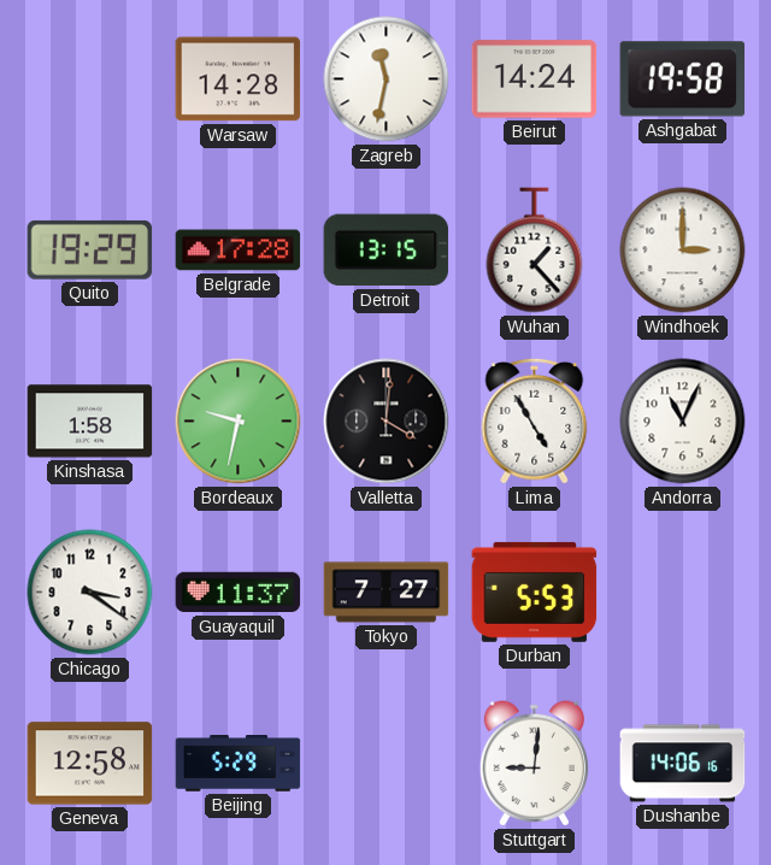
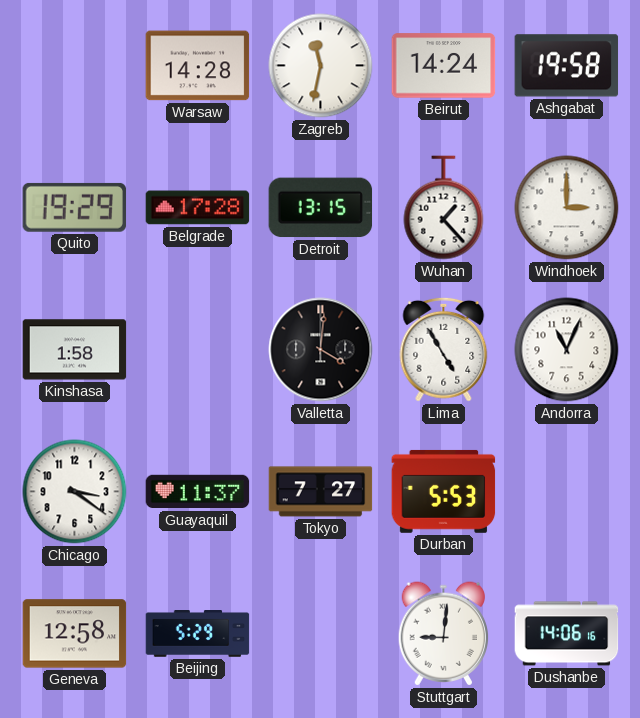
Bordeaux: 9:32 -> none
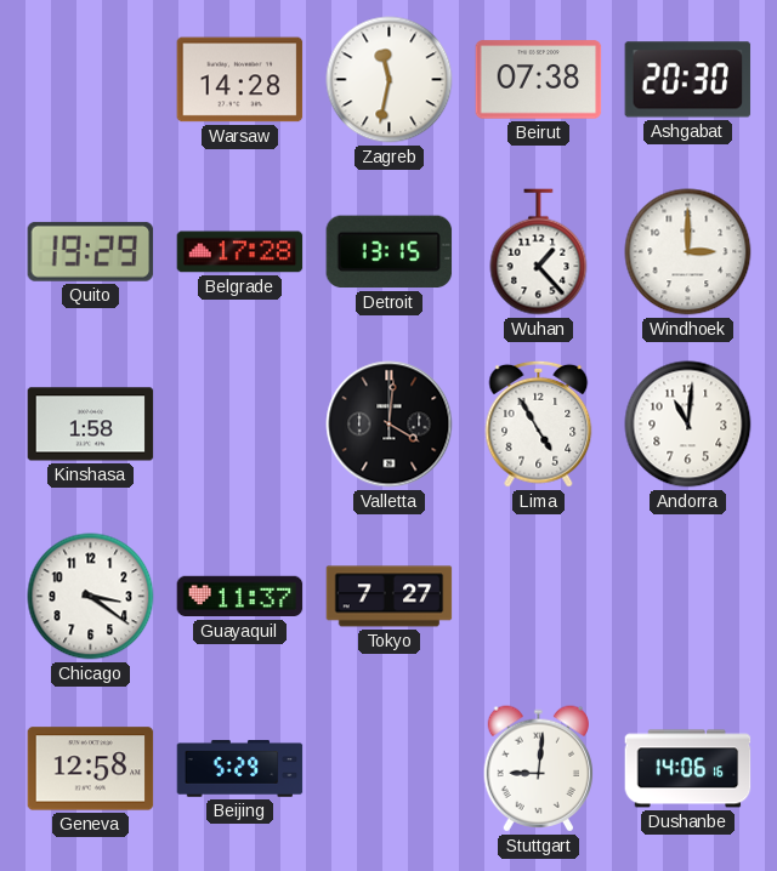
Beirut: 14:24 -> 07:38
Ashgabat: 19:58 -> 20:30
Andorra: 11:04 -> 11:01
Durban: 5:53 -> none
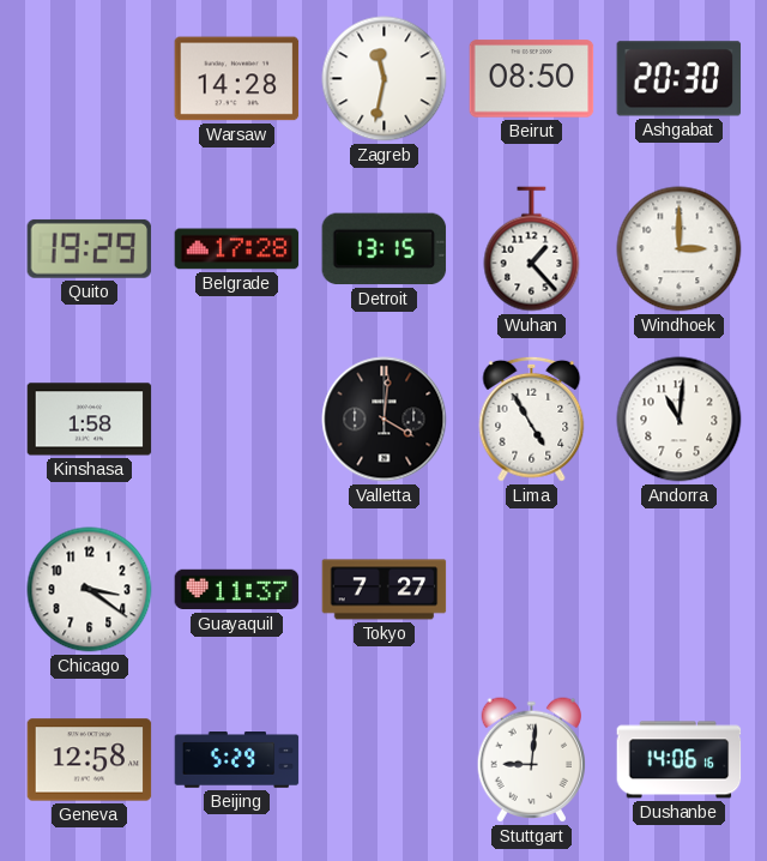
Beirut: 07:38 -> 08:50
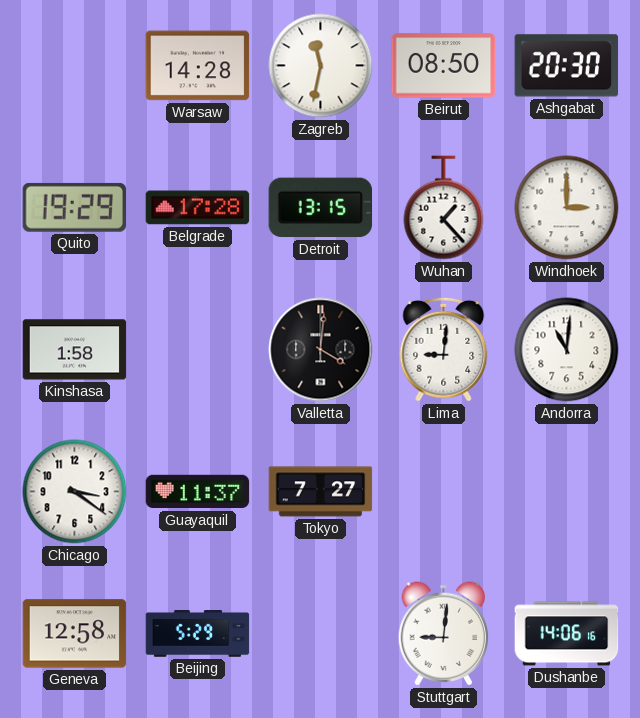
Lima: 4:55 -> 9:01
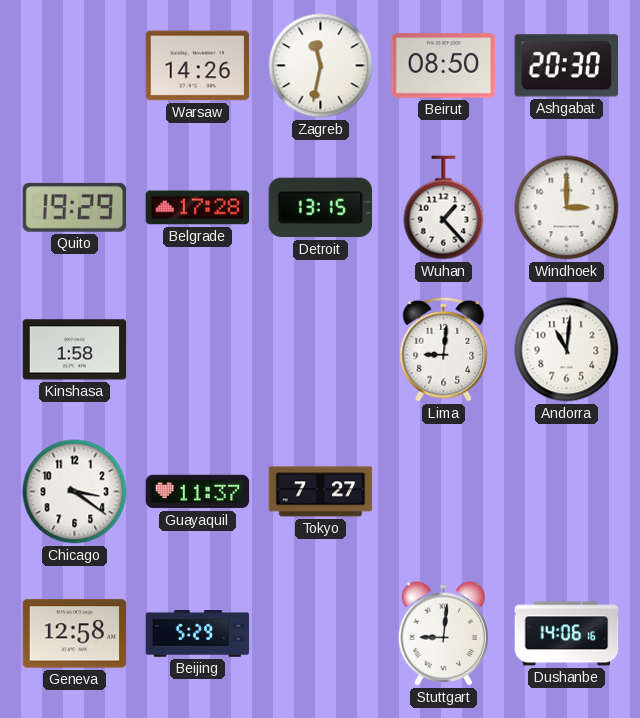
Warsaw: 14:28 -> 14:26
Valletta: 4:01 -> none
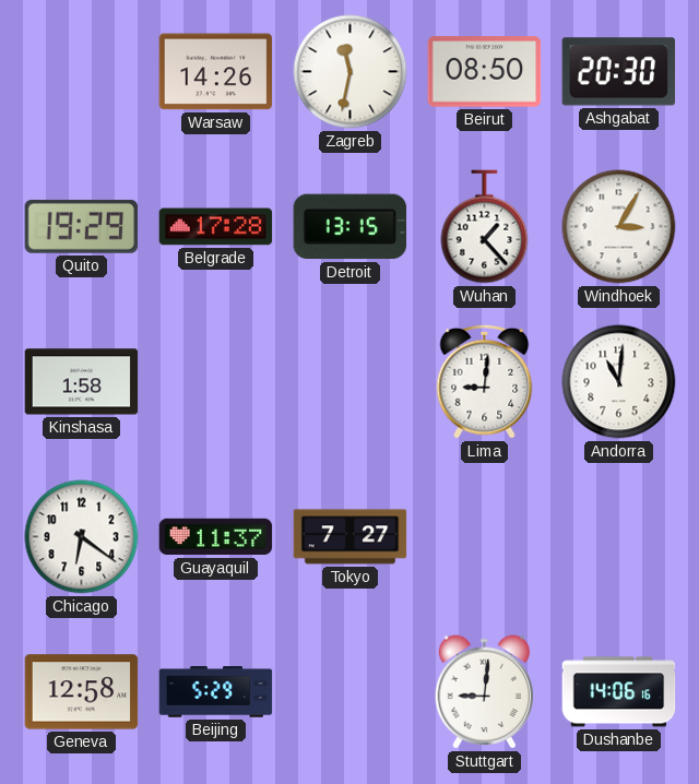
Windhoek: 3:00 -> 3:05
Chicago: 3:21 -> 6:21
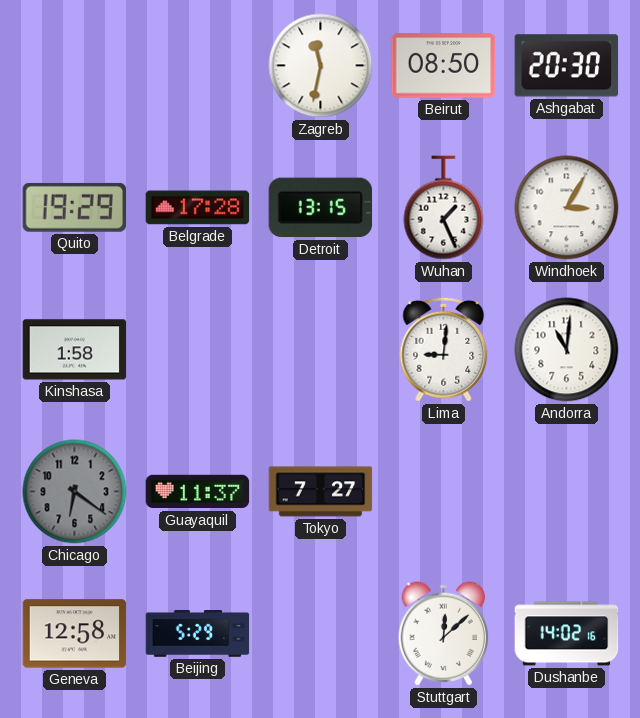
Warsaw: 14:26 -> none
Wuhan: 1:23 -> 1:26
Chicago dial: white -> grey
Stuttgart: 9:01 -> 12:08
Dushanbe: 14:06 -> 14:02
